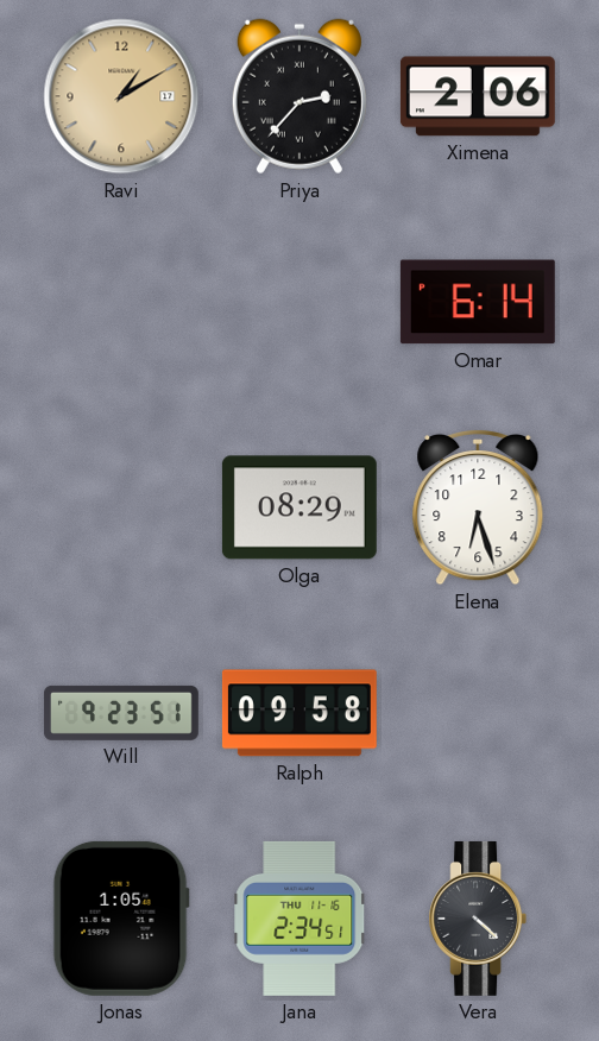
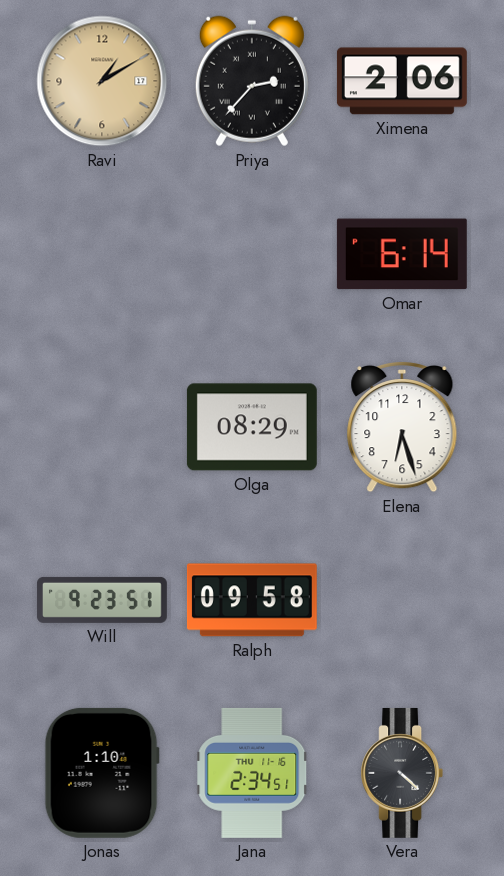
Jonas: 1:05 -> 1:10
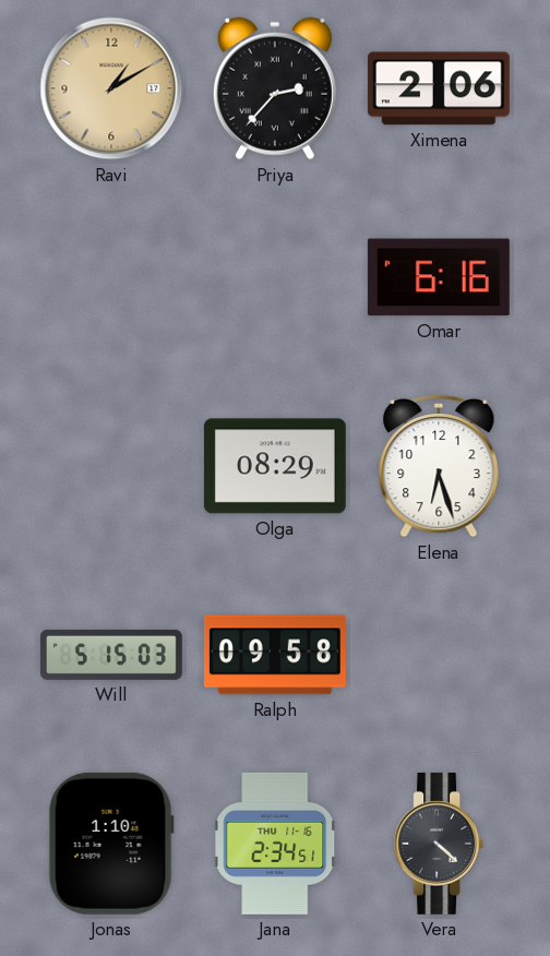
Omar: 6:14 -> 6:16
Will: 9:23 -> 5:15
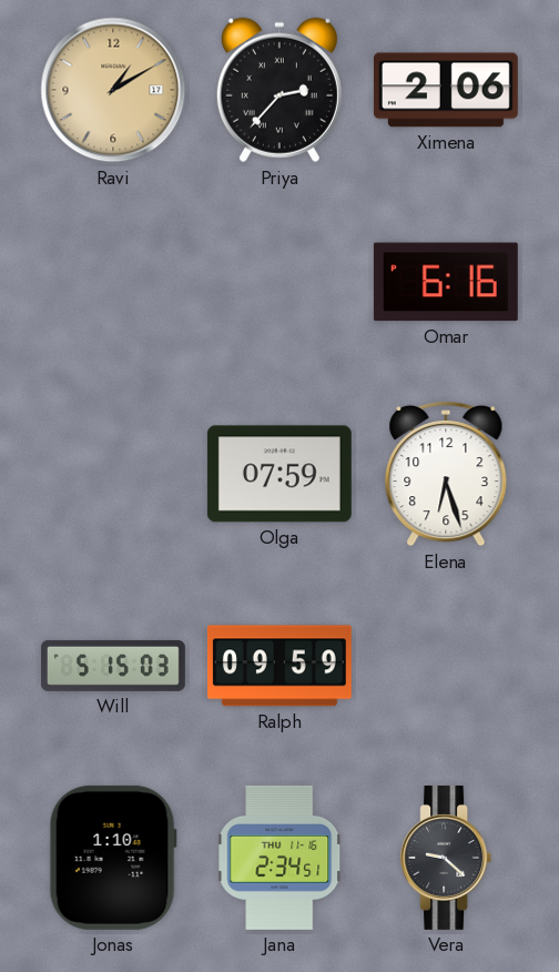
Olga: 08:29 -> 07:59
Ralph: 09:58 -> 09:59
Vera: 4:22 -> 9:22
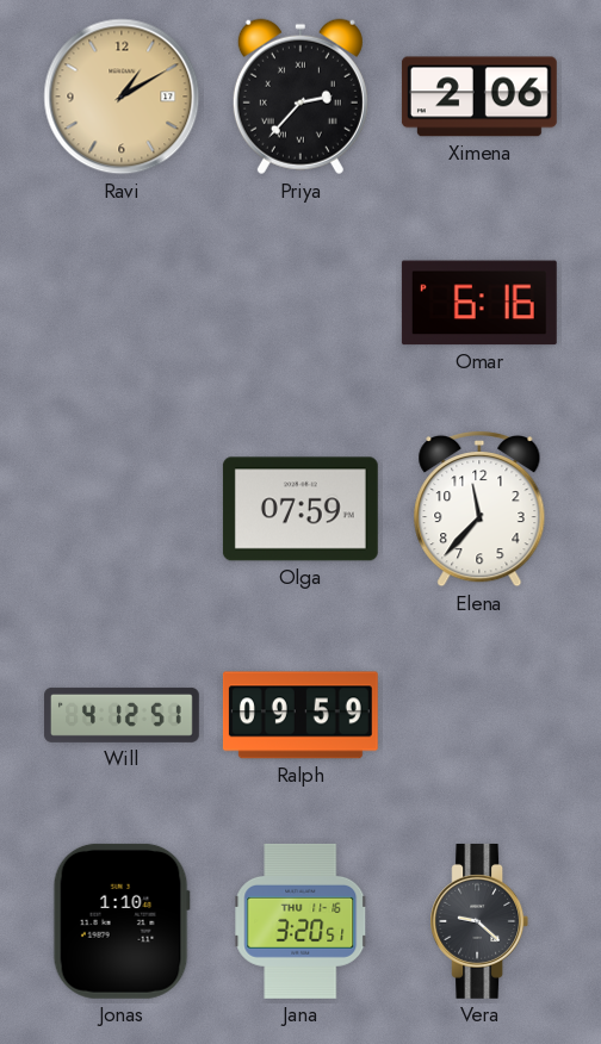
Elena: 6:27 -> 11:37
Will: 5:15 -> 4:12
Jana: 2:34 -> 3:20
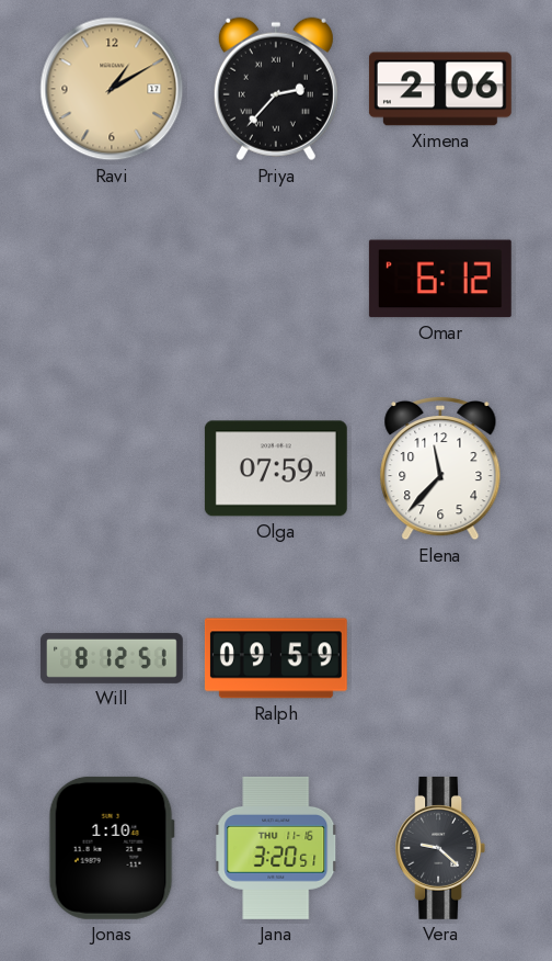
Omar: 6:16 -> 6:12
Will: 4:12 -> 8:12
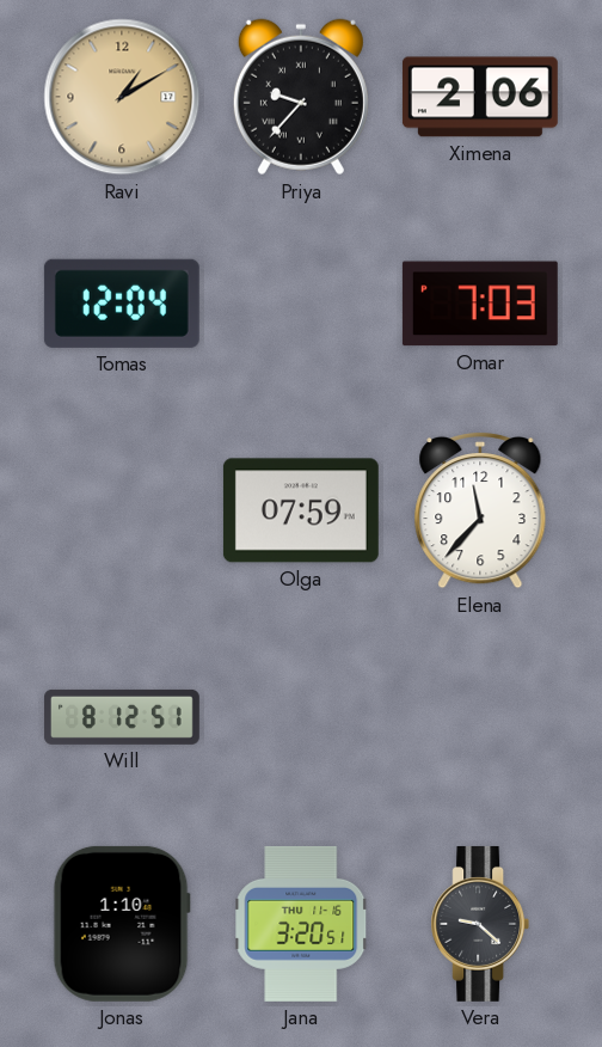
Priya: 2:37 -> 9:37
Tomas: none -> 12:04
Omar: 6:12 -> 7:03
Ralph: 09:59 -> none
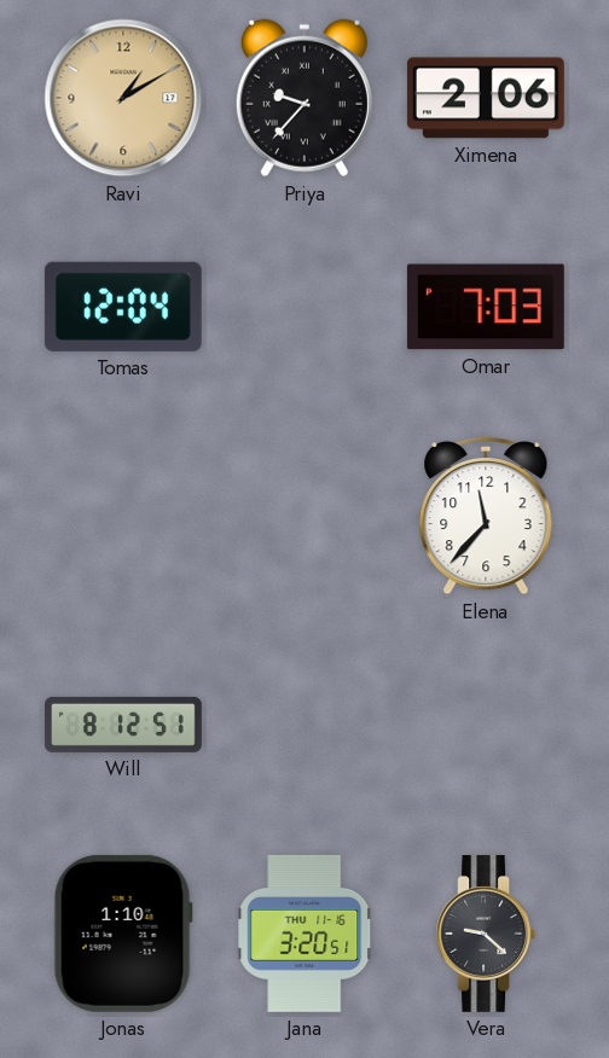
Olga: 07:59 -> none
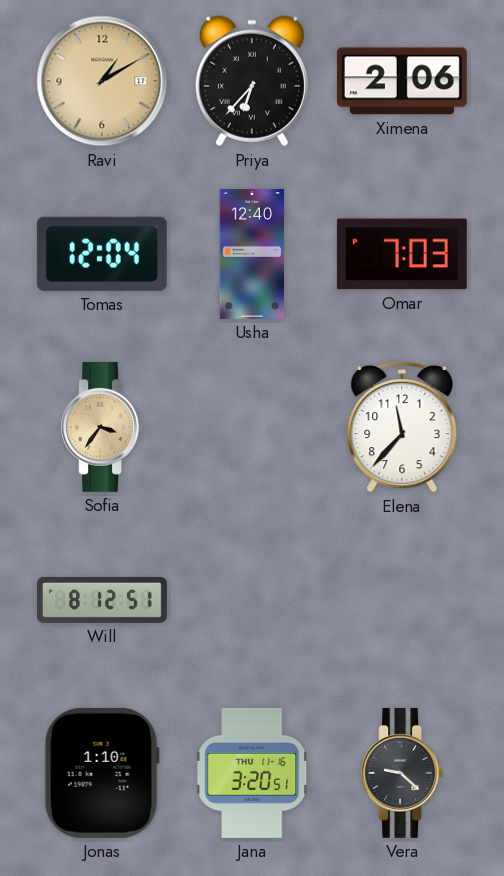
Priya: 9:37 -> 6:37
Usha: none -> 12:40
Sofia: none -> 3:36
